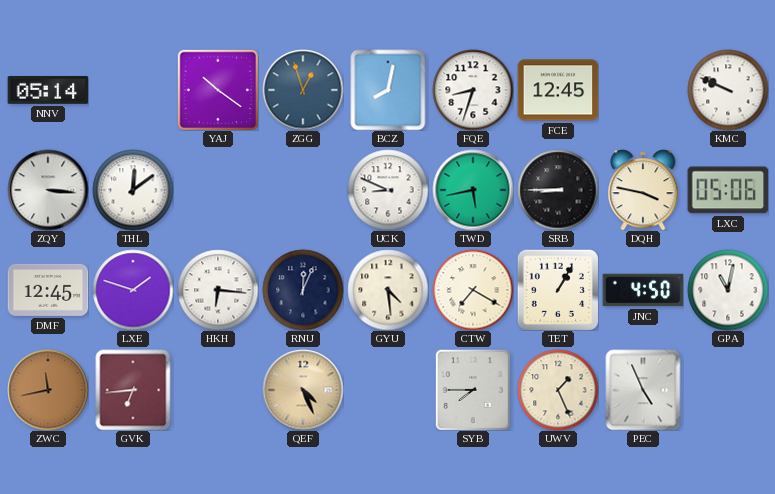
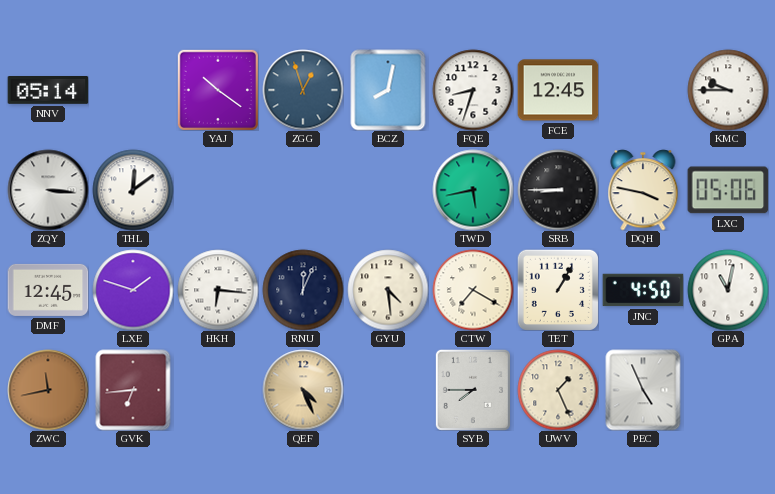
KMC: 9:49 -> 9:45
UCK: 8:49 -> none
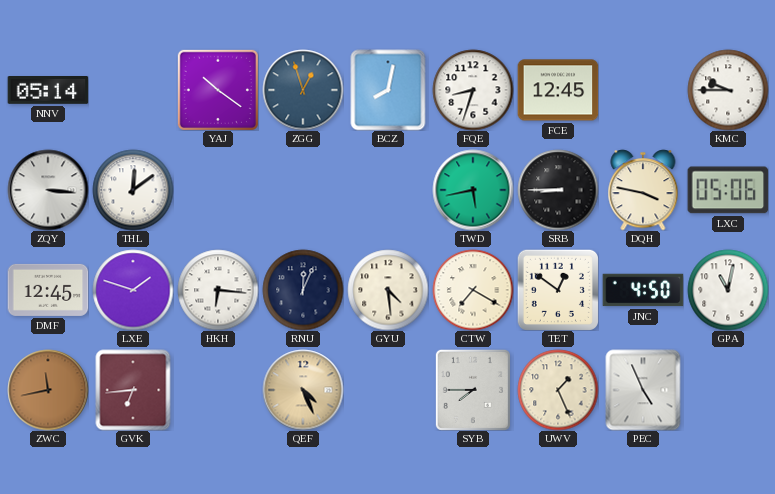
TET: 1:05 -> 12:51
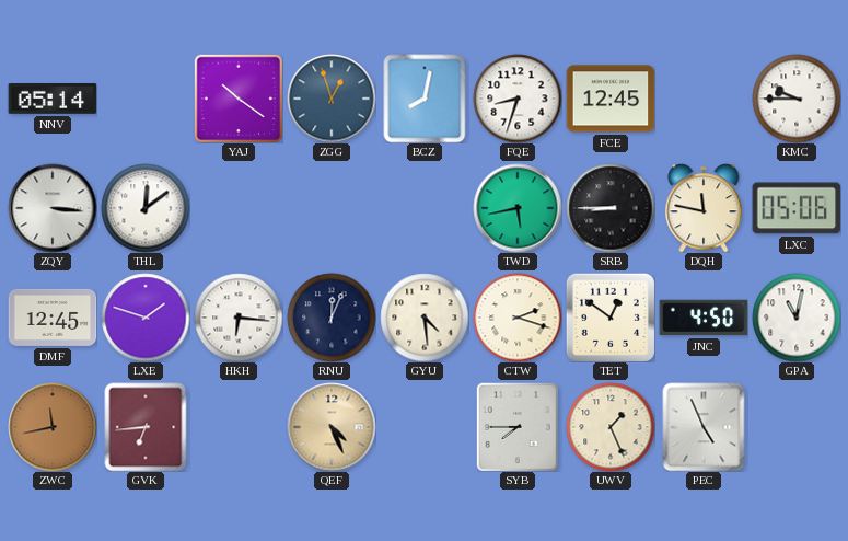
DQH: 3:47 -> 11:47
CTW: 7:20 -> 2:18
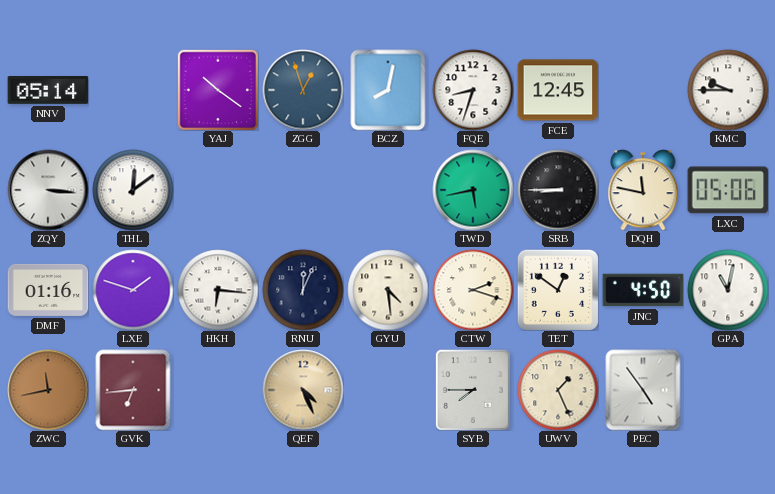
DMF: 12:45 -> 01:16
PEC: 4:56 -> 4:54
